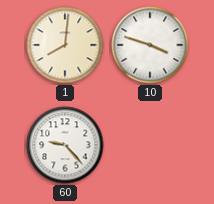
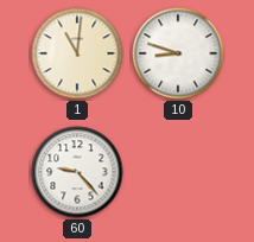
1: 8:01 -> 11:01
10: 3:48 -> 8:48
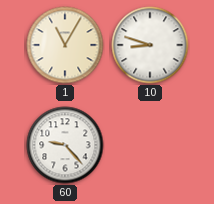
1: 11:01 -> 11:05
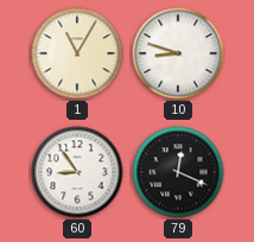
60: 9:23 -> 8:54
79: none -> 12:19
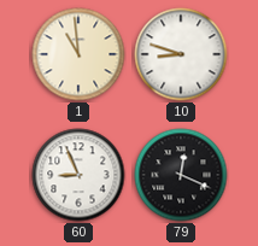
1: 11:05 -> 10:59
60: 8:54 -> 8:56
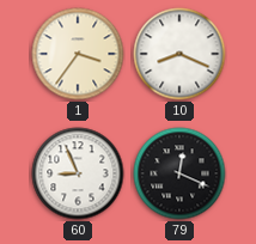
1: 10:59 -> 3:36
10: 8:48 -> 8:19
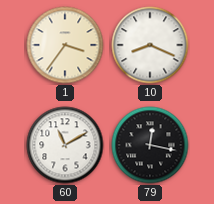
60: 8:56 -> 11:10
79: 12:19 -> 12:17
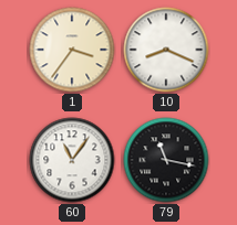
60: 11:10 -> 11:06
79: 12:17 -> 11:17
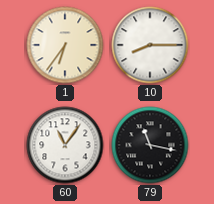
1: 3:36 -> 6:36
10: 8:19 -> 8:15
